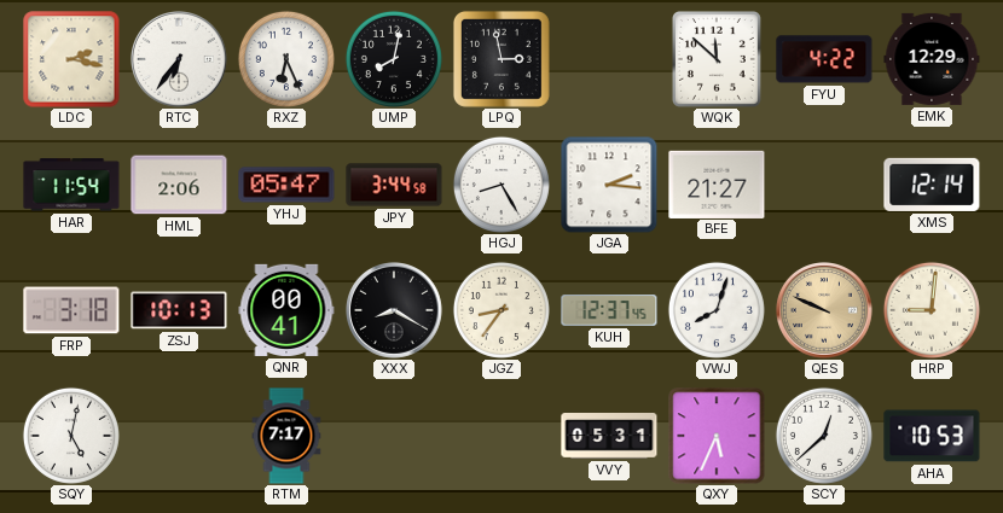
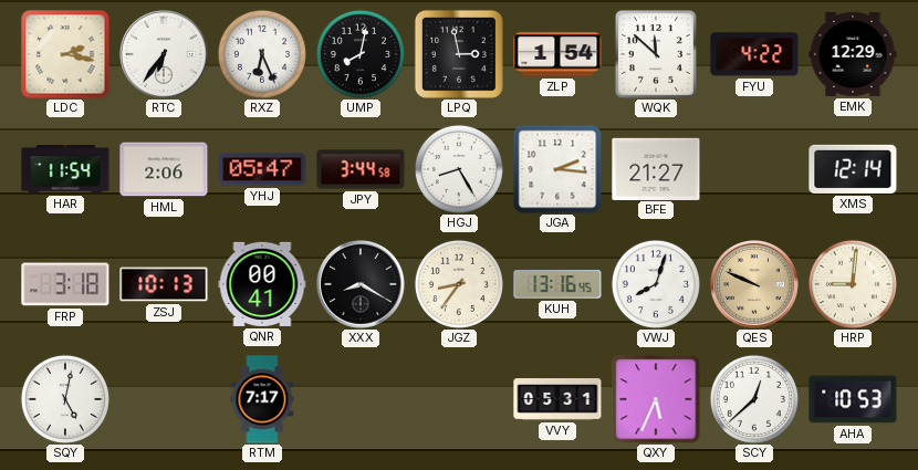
ZLP: none -> 1:54
KUH: 12:37 -> 13:16
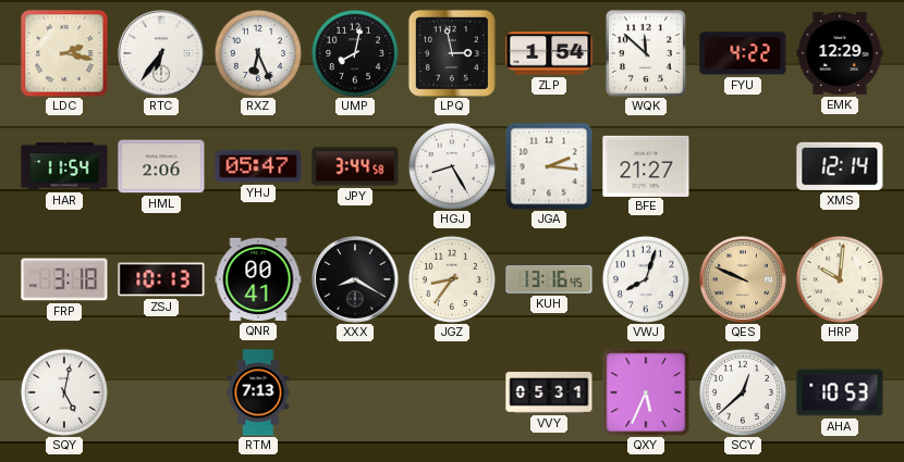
HRP: 9:01 -> 10:01
RTM: 7:17 -> 7:13
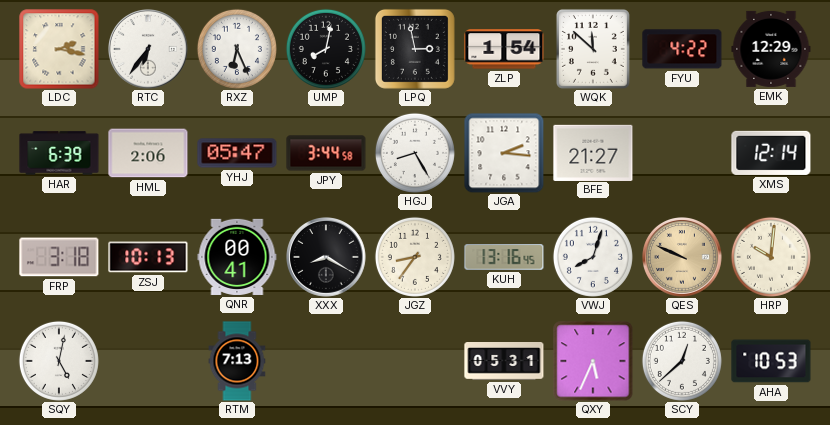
HAR: 11:54 -> 6:39
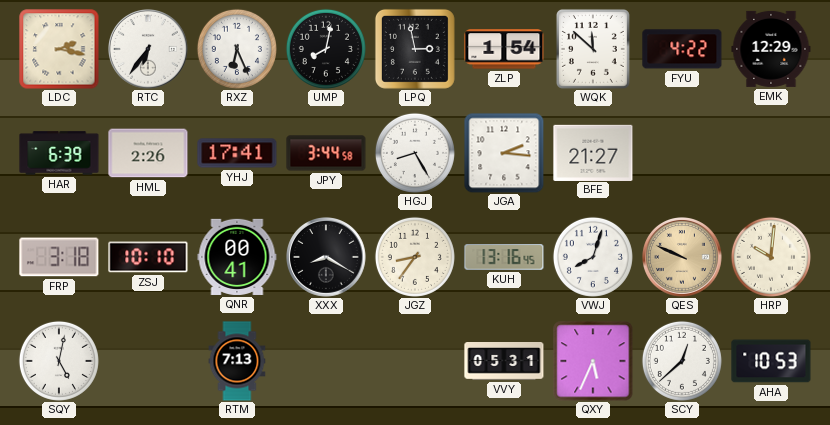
HML: 2:06 -> 2:26
YHJ: 05:47 -> 17:41
XMS: 12:14 -> none
ZSJ: 10:13 -> 10:10
